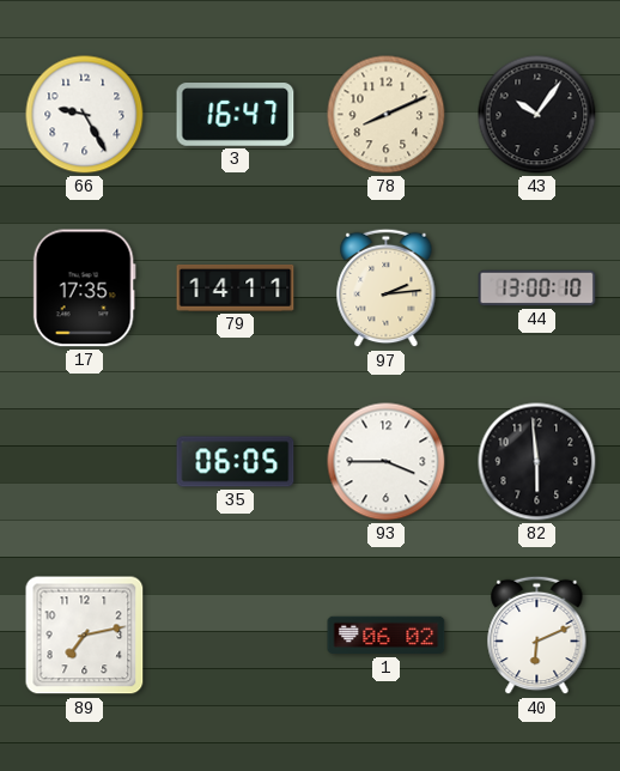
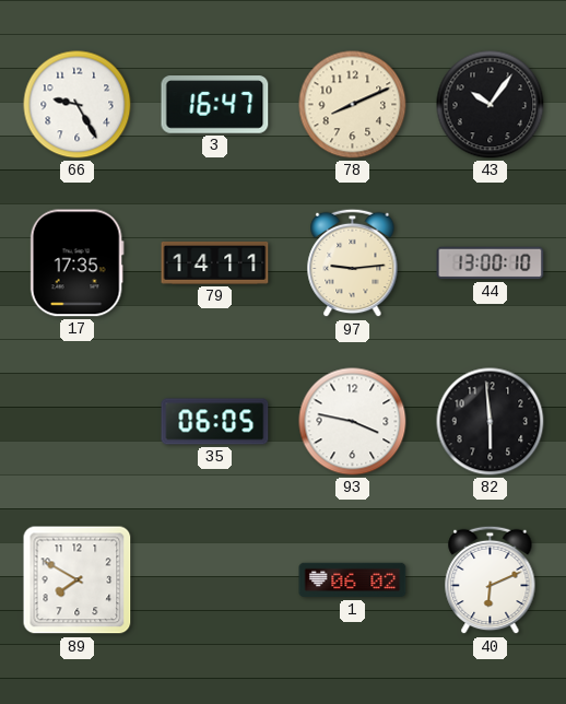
97: 2:14 -> 9:14
93: 3:45 -> 3:47
89: 7:13 -> 7:50
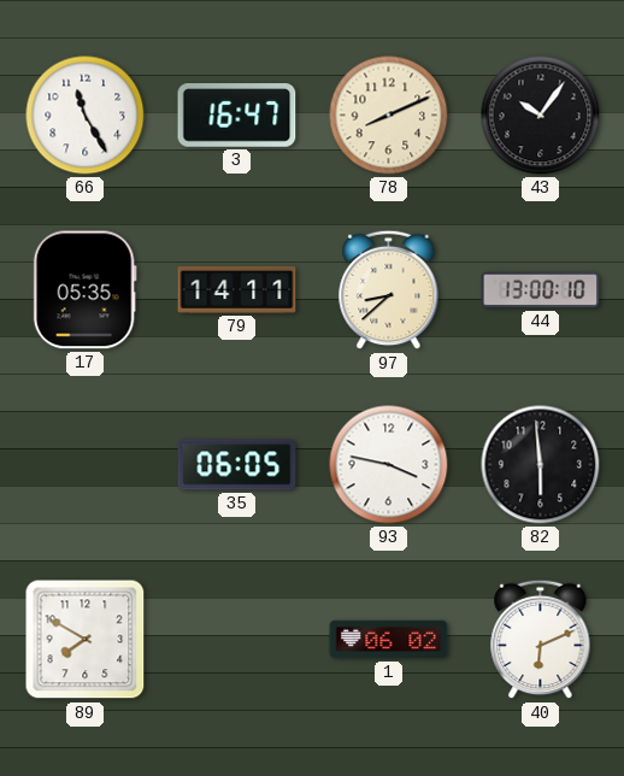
66: 9:25 -> 11:25
17: 17:35 -> 05:35
97: 9:14 -> 8:38
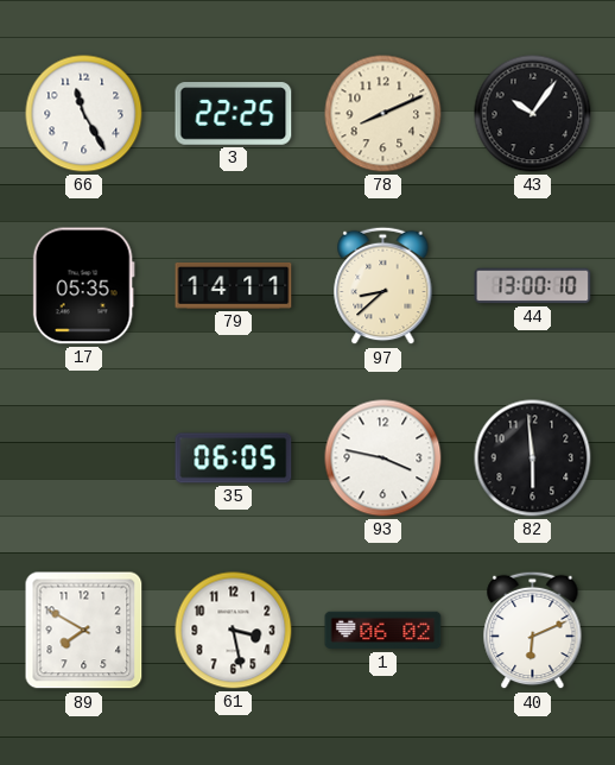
3: 16:47 -> 22:25
61: none -> 3:28
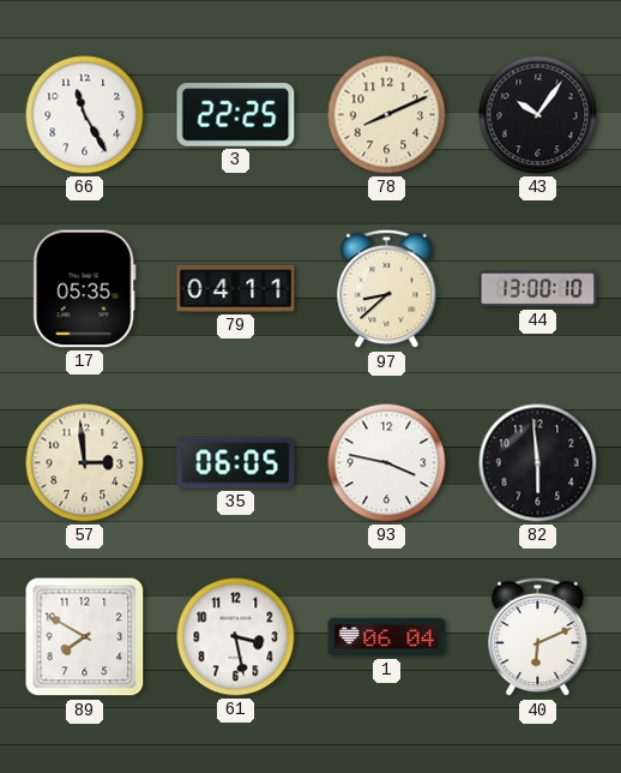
79: 14:11 -> 04:11
57: none -> 2:59
1: 06:02 -> 06:04
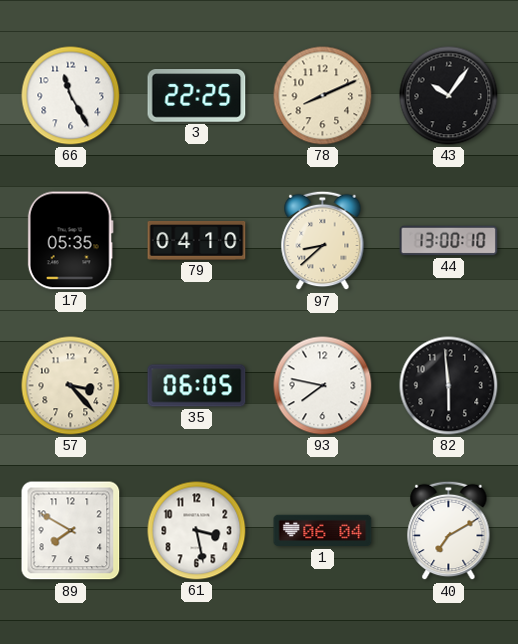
79: 04:11 -> 04:10
57: 2:59 -> 3:23
93: 3:47 -> 7:47
40: 6:11 -> 7:10
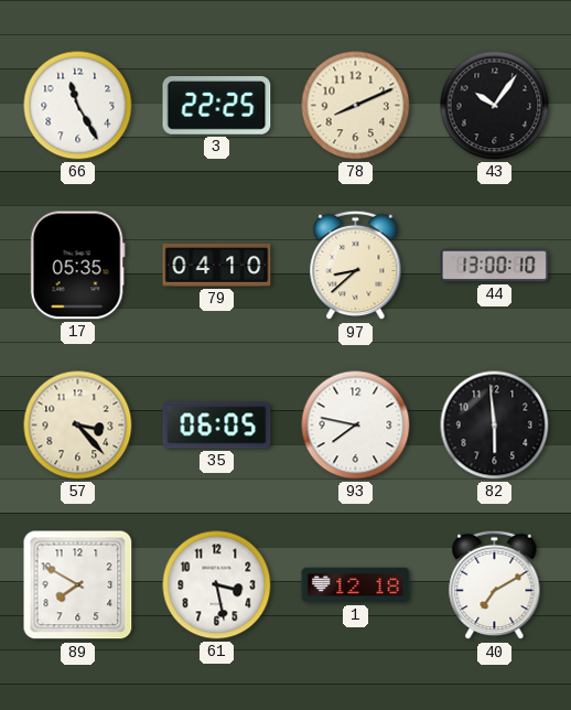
1: 06:04 -> 12:18
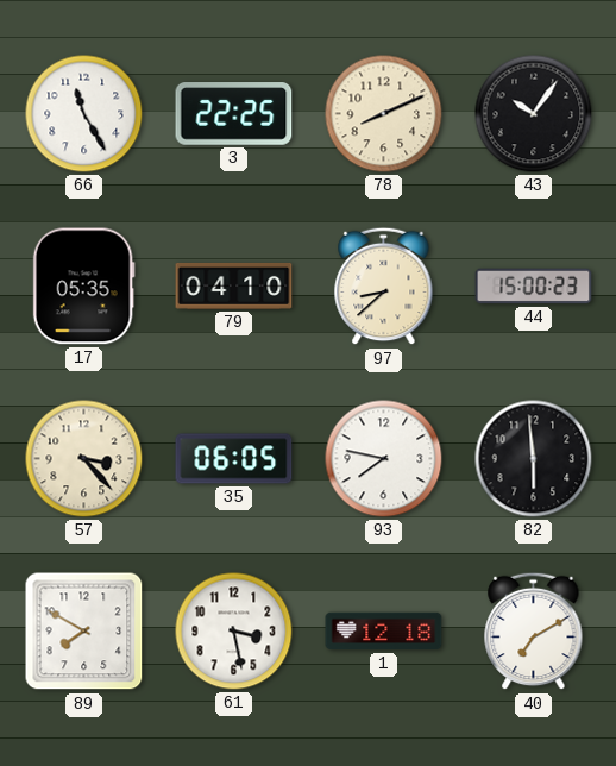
44: 13:00 -> 15:00
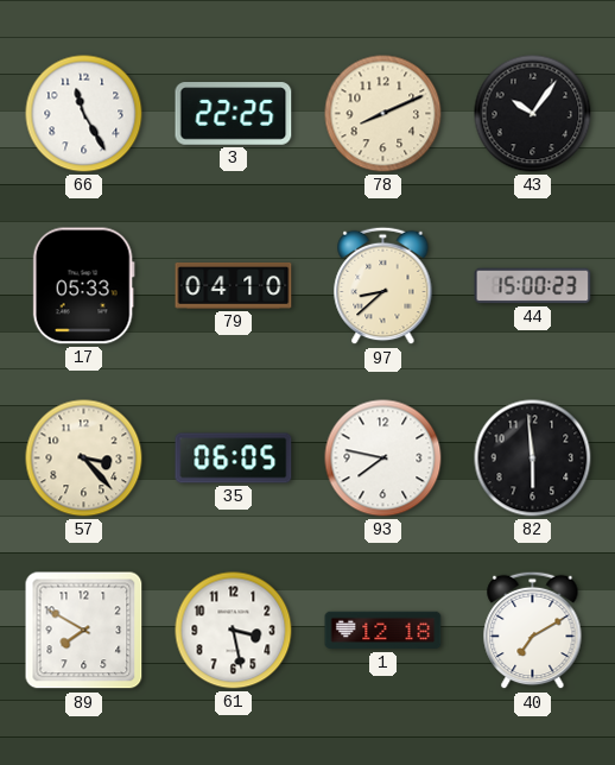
17: 05:35 -> 05:33
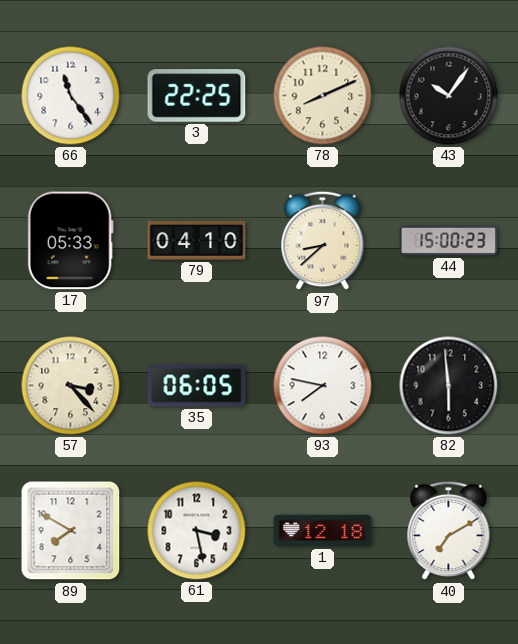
66: 11:25 -> 11:24
